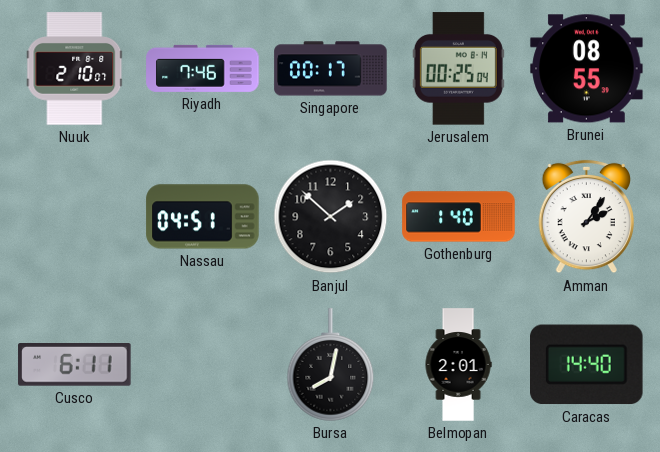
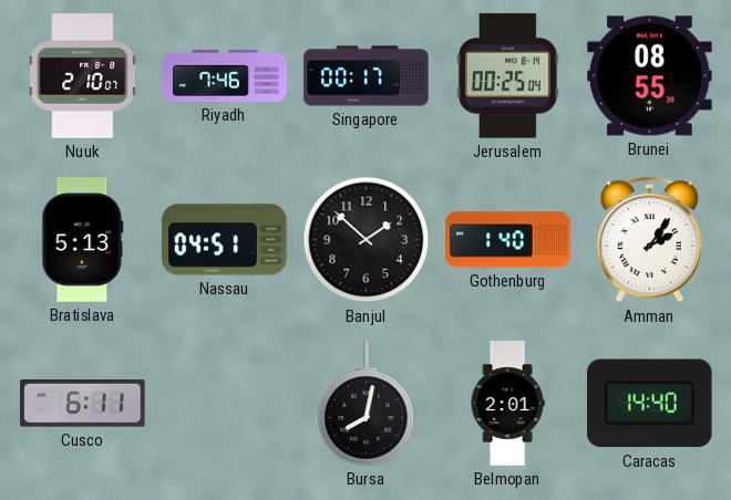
Bratislava: none -> 5:13
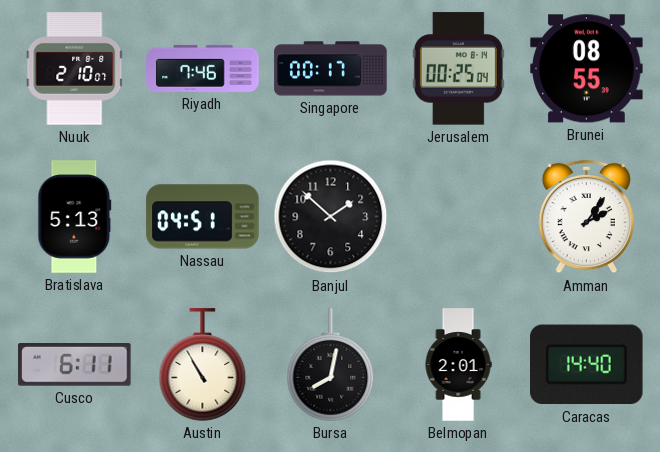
Gothenburg: 1:40 -> none
Austin: none -> 10:55
